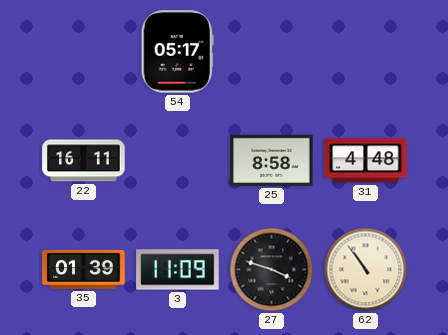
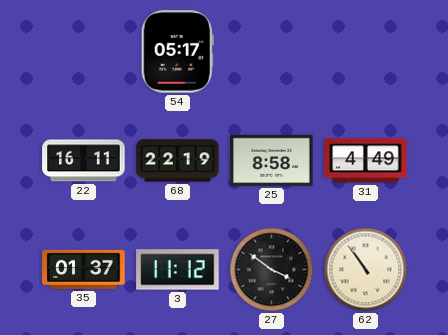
68: none -> 22:19
31: 4:48 -> 4:49
35: 01:39 -> 01:37
3: 11:09 -> 11:12
27: 3:48 -> 3:51
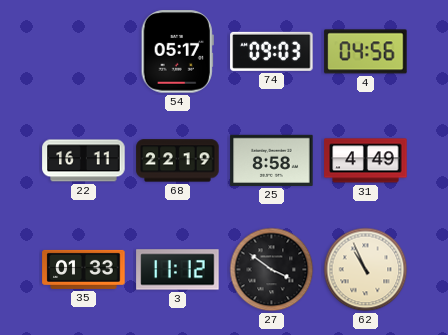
74: none -> 09:03
4: none -> 04:56
35: 01:37 -> 01:33
62: 10:54 -> 10:56
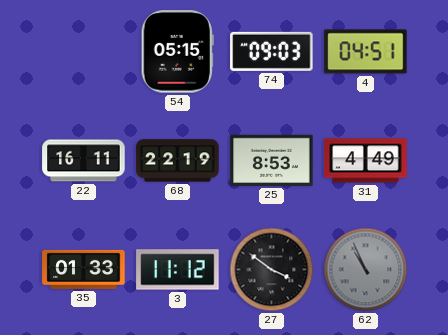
54: 05:17 -> 05:15
4: 04:56 -> 04:51
25: 8:58 -> 8:53
62 dial: cream -> grey
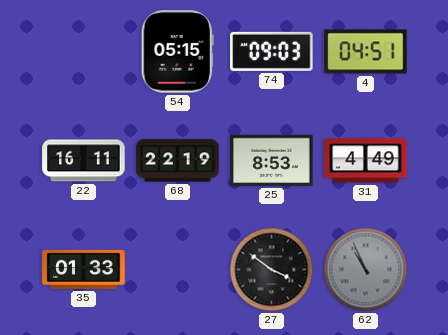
3: 11:12 -> none
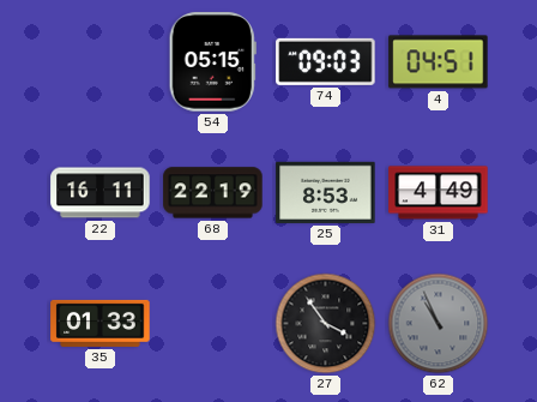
27: 3:51 -> 3:54
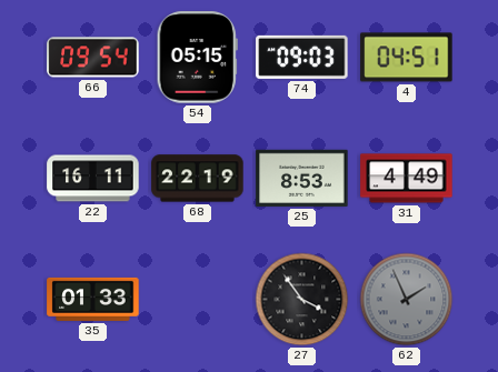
66: none -> 09:54
62: 10:56 -> 1:56
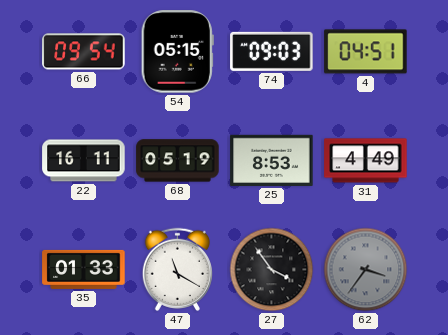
68: 22:19 -> 05:19
47: none -> 11:20
62: 1:56 -> 3:36
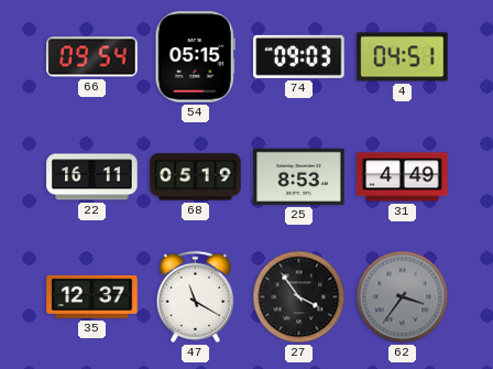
35: 01:33 -> 12:37
